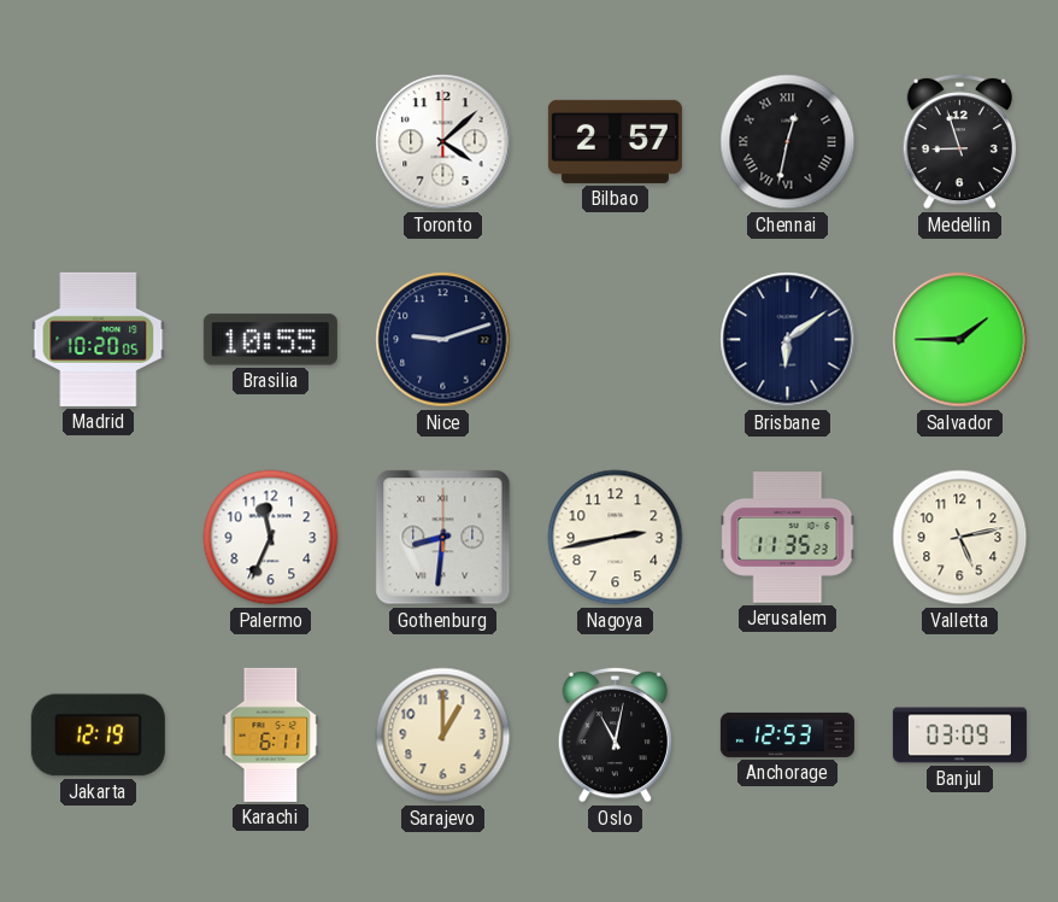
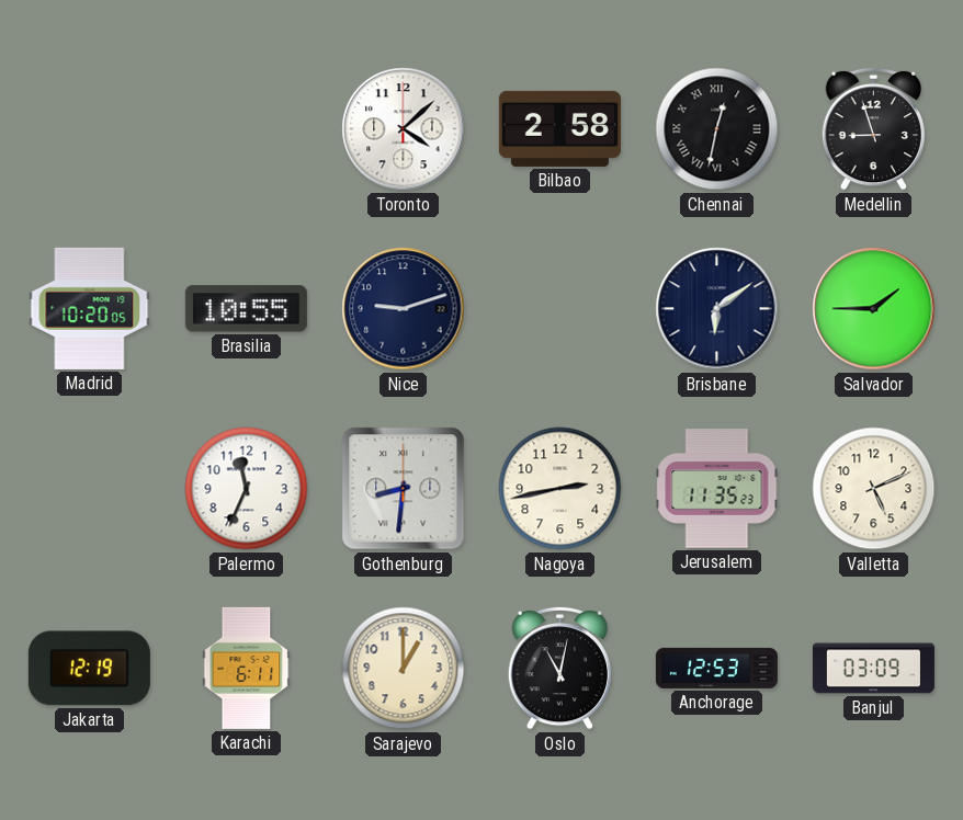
Bilbao: 2:57 -> 2:58
Valletta: 5:13 -> 5:11
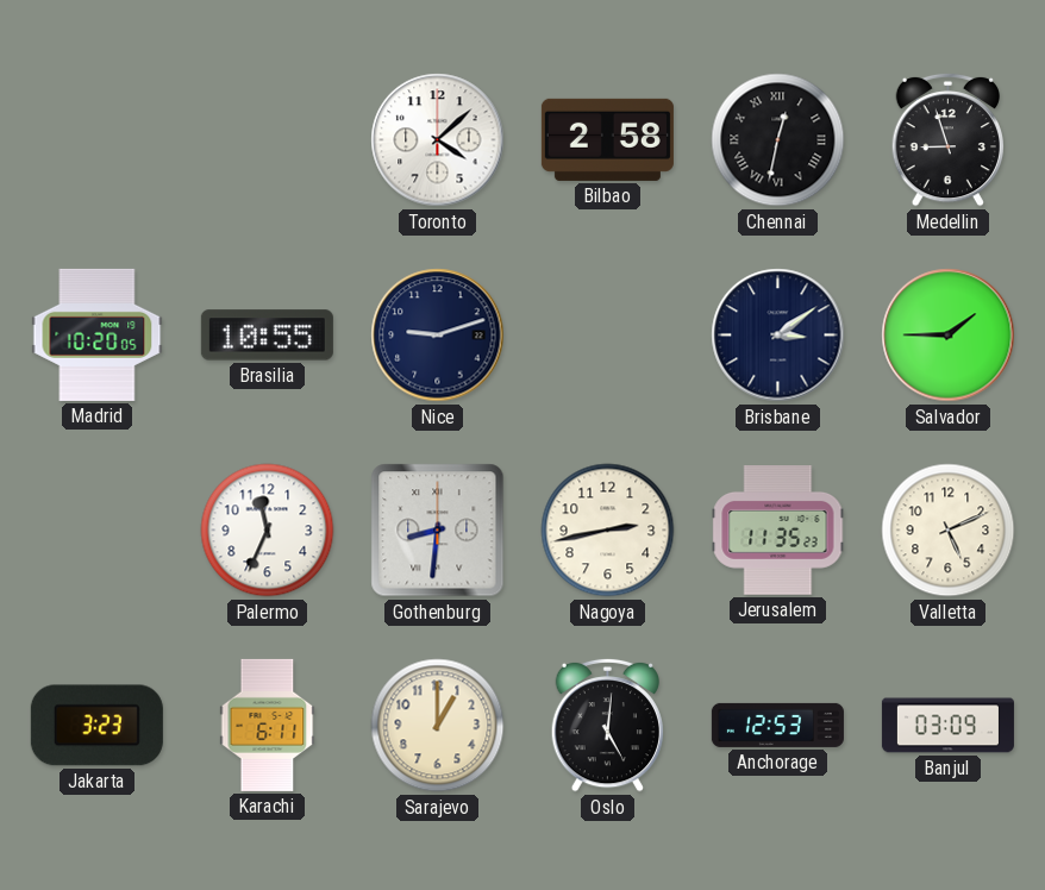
Brisbane: 6:09 -> 3:09
Jakarta: 12:19 -> 3:23
Oslo: 11:02 -> 5:01
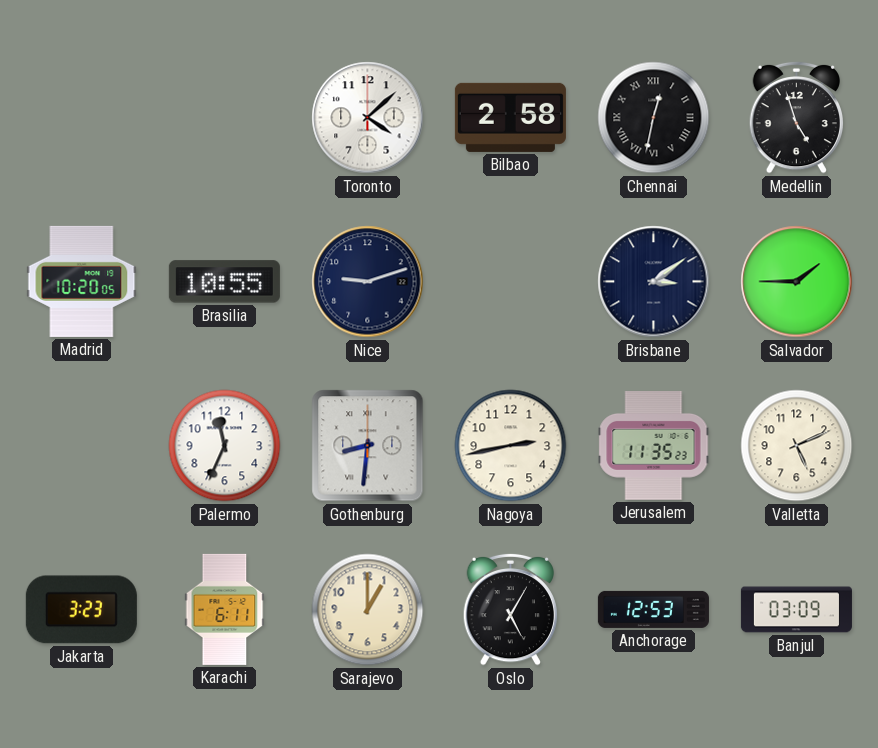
Medellin: 8:57 -> 4:57
Oslo: 5:01 -> 5:05
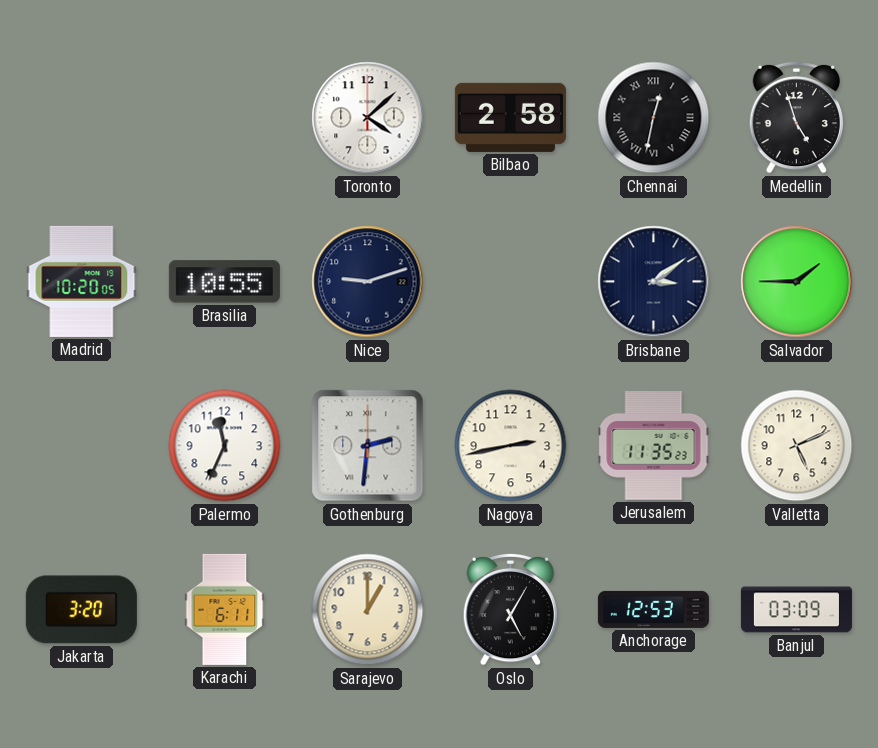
Gothenburg: 8:31 -> 2:31
Jakarta: 3:23 -> 3:20
